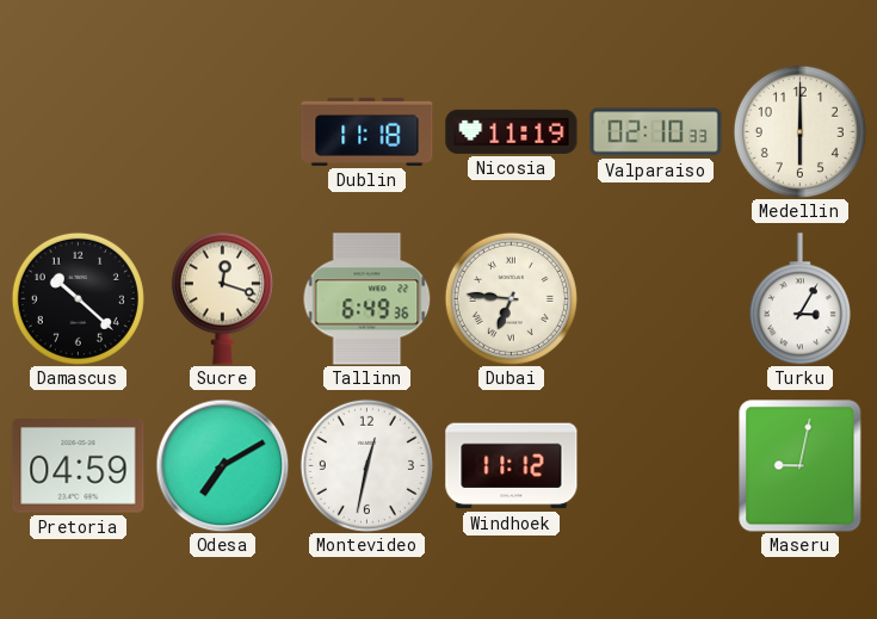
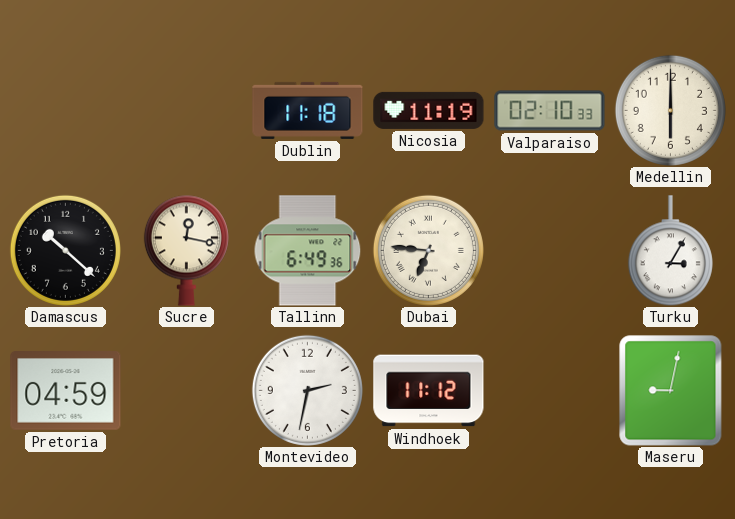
Sucre: 12:18 -> 12:17
Odesa: 7:10 -> none
Montevideo: 12:32 -> 2:32
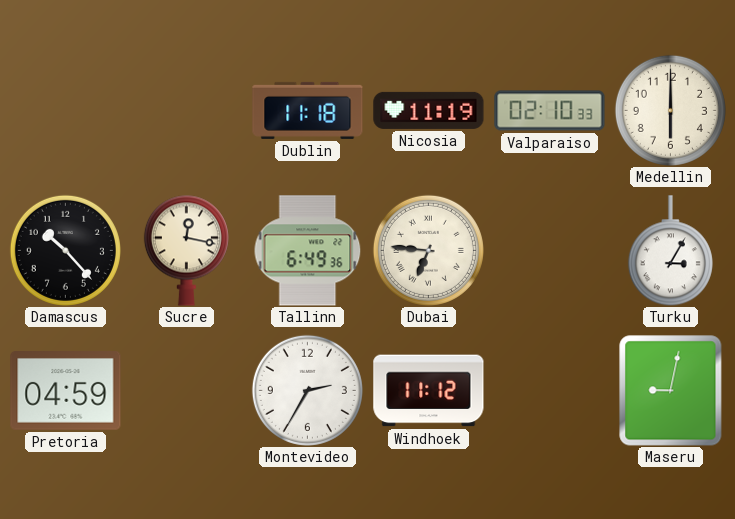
Damascus: 10:22 -> 10:23
Montevideo: 2:32 -> 2:35
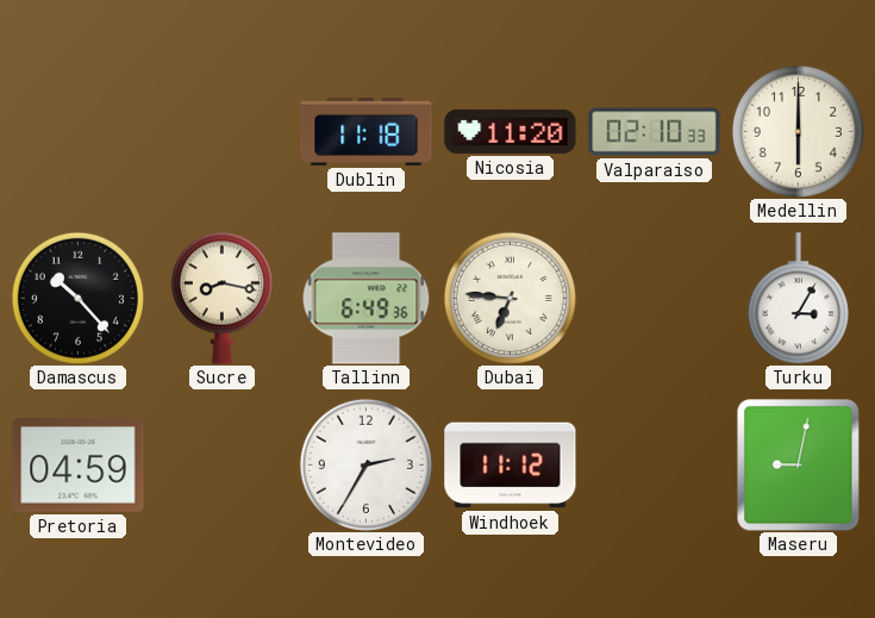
Nicosia: 11:19 -> 11:20
Sucre: 12:17 -> 8:17
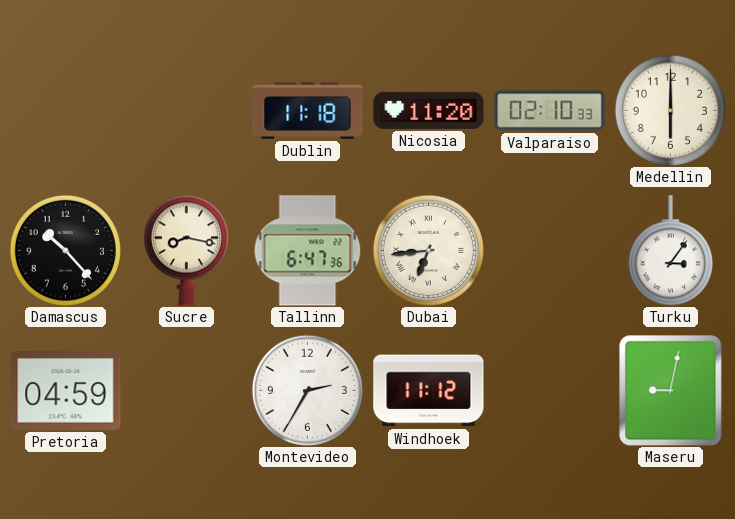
Tallinn: 6:49 -> 6:47
Dubai: 6:46 -> 6:44
Turku: 3:05 -> 3:06
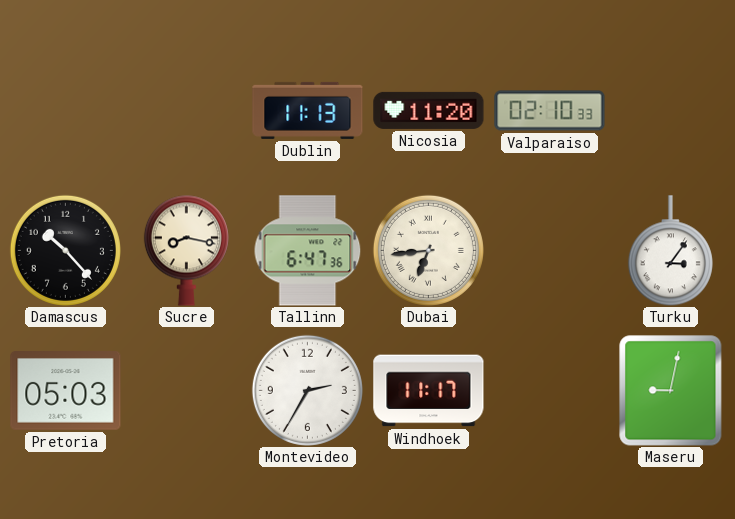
Dublin: 11:18 -> 11:13
Medellin: 6:00 -> none
Pretoria: 04:59 -> 05:03
Windhoek: 11:12 -> 11:17
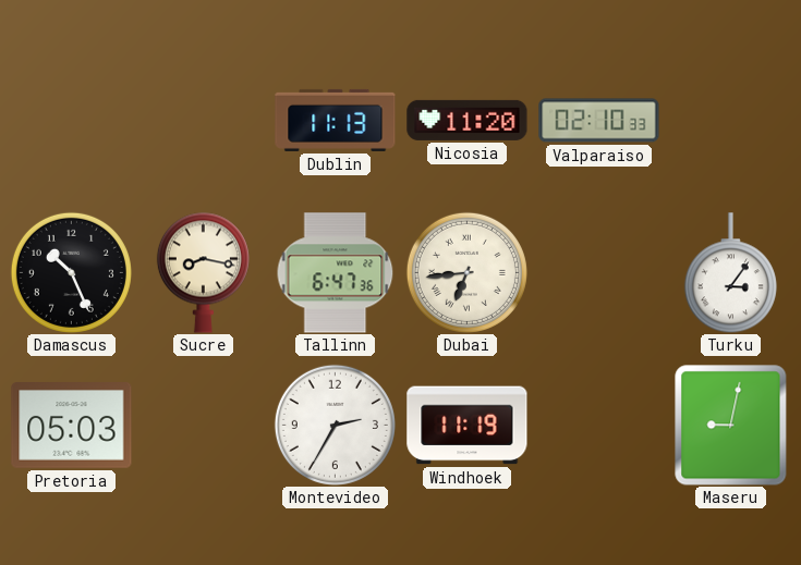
Damascus: 10:23 -> 10:26
Windhoek: 11:17 -> 11:19
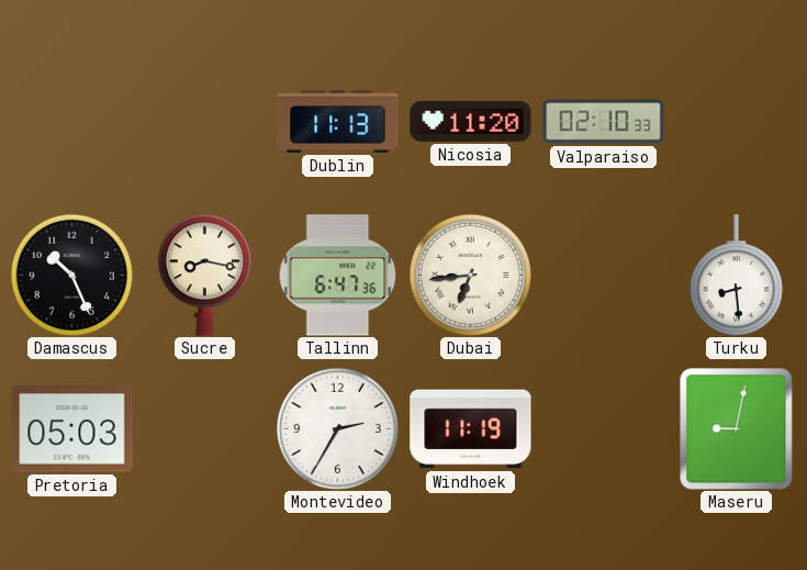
Turku: 3:06 -> 8:29
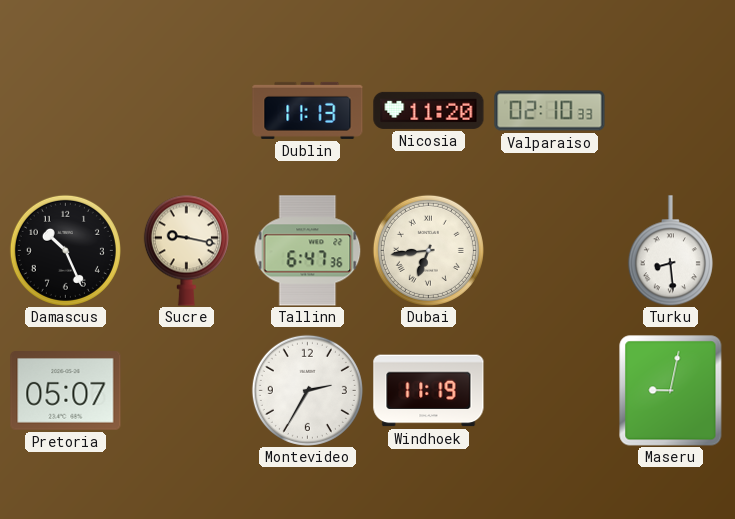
Sucre: 8:17 -> 9:17
Pretoria: 05:03 -> 05:07
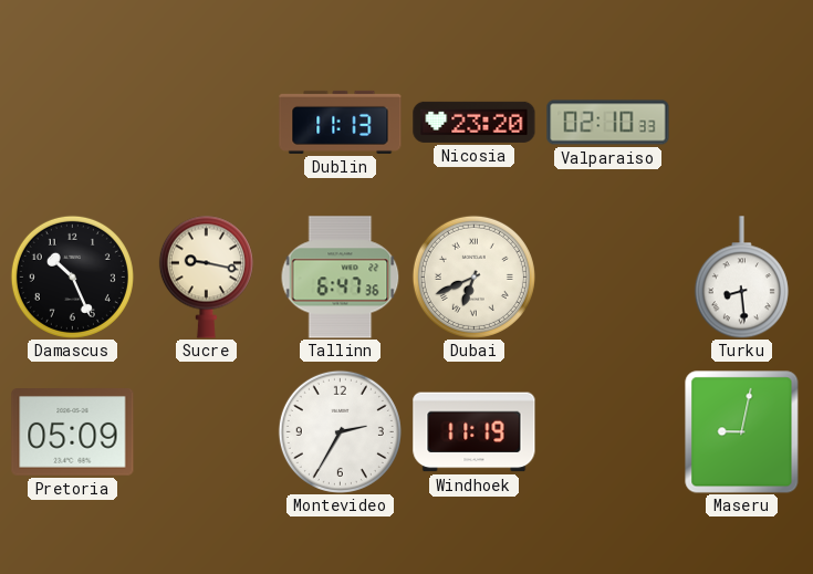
Nicosia: 11:20 -> 23:20
Dubai: 6:44 -> 6:41
Pretoria: 05:07 -> 05:09
